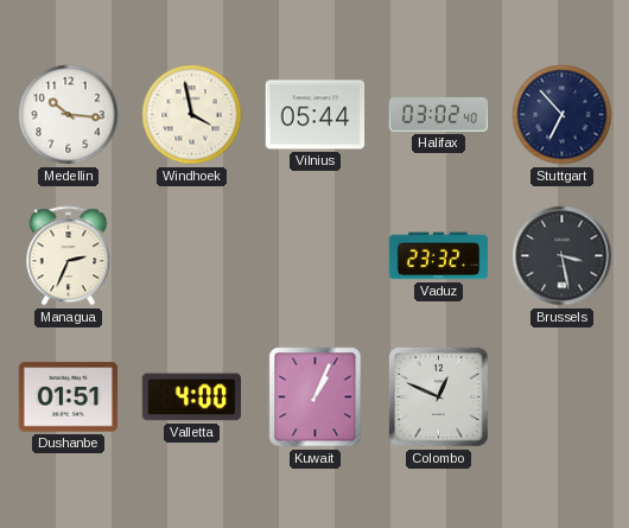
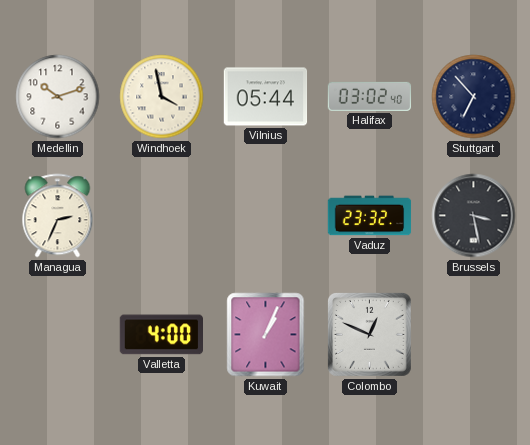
Medellin: 10:16 -> 10:12
Dushanbe: 01:51 -> none
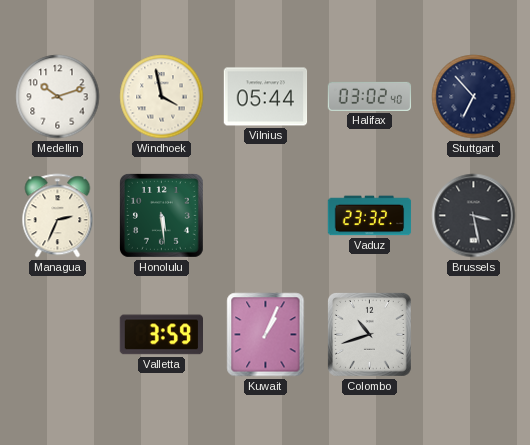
Honolulu: none -> 5:29
Valletta: 4:00 -> 3:59
Colombo: 12:49 -> 10:42
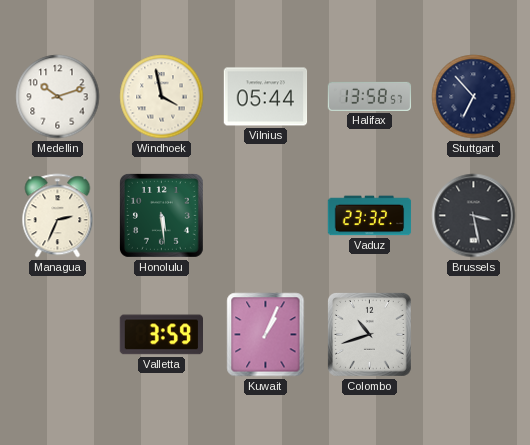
Halifax: 03:02 -> 13:58
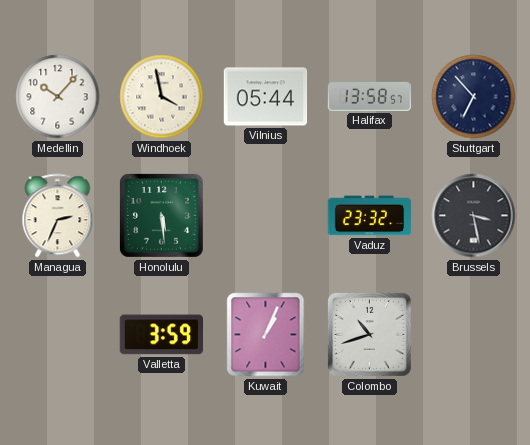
Medellin: 10:12 -> 10:07
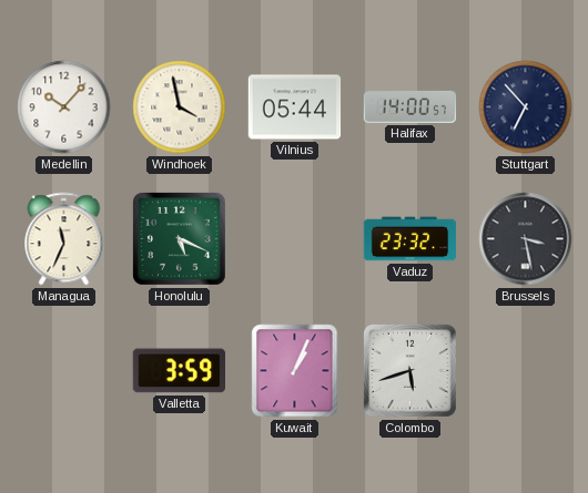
Halifax: 13:58 -> 14:00
Managua: 2:34 -> 11:34
Honolulu: 5:29 -> 5:19
Colombo: 10:42 -> 5:42
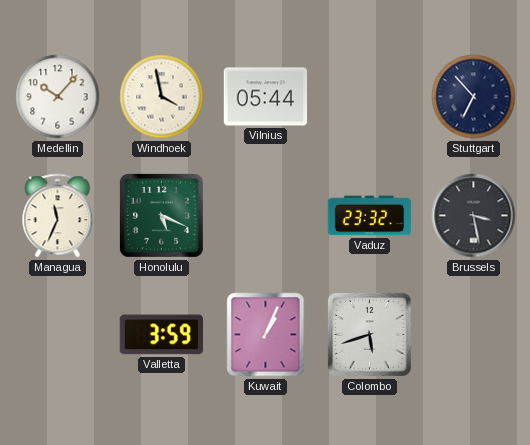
Halifax: 14:00 -> none
